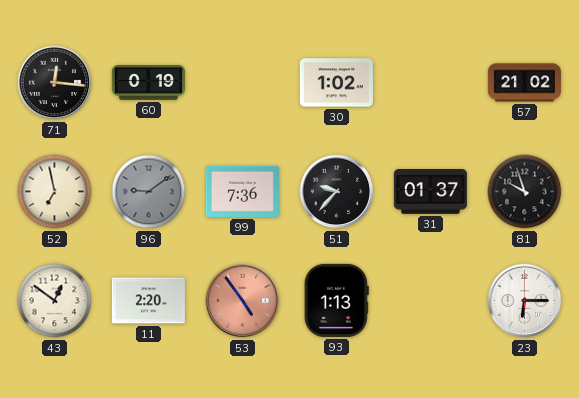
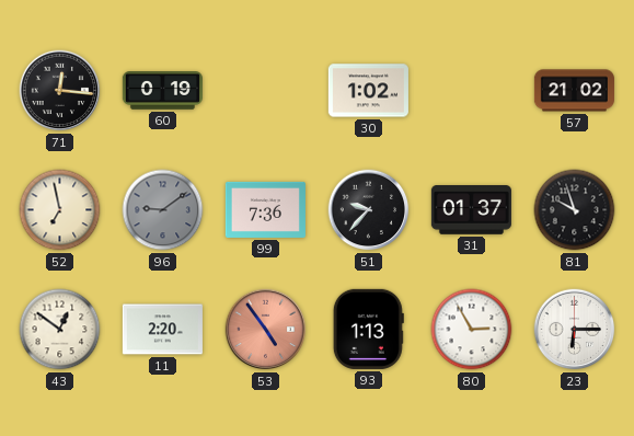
80: none -> 2:55
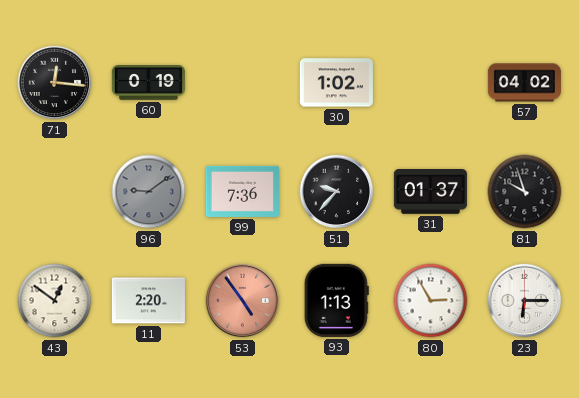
57: 21:02 -> 04:02
52: 6:58 -> none
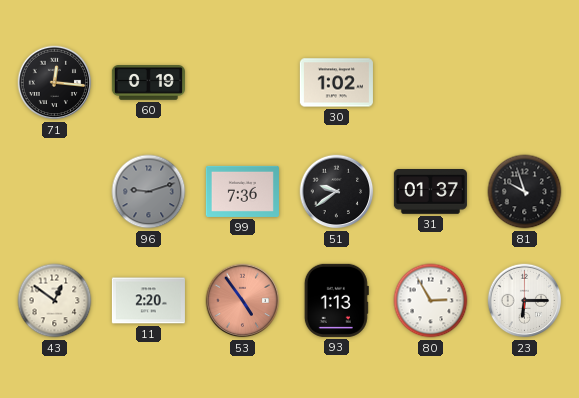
57: 04:02 -> none
96: 9:09 -> 9:12
51: 9:37 -> 9:39
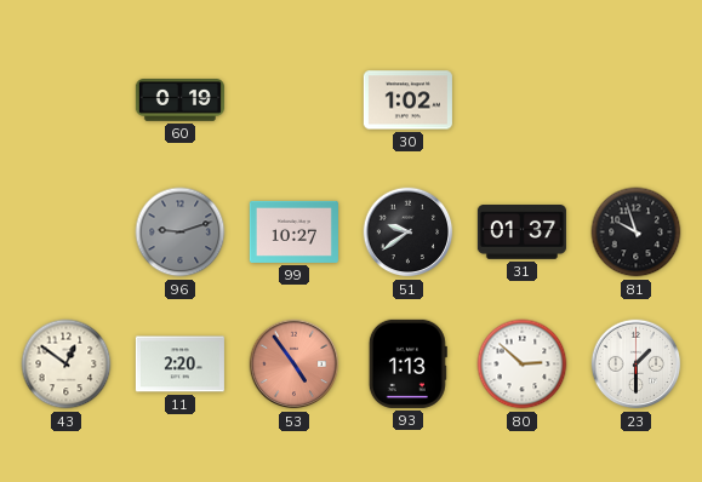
71: 12:16 -> none
99: 7:36 -> 10:27
80: 2:55 -> 2:52
23: 6:15 -> 1:30
